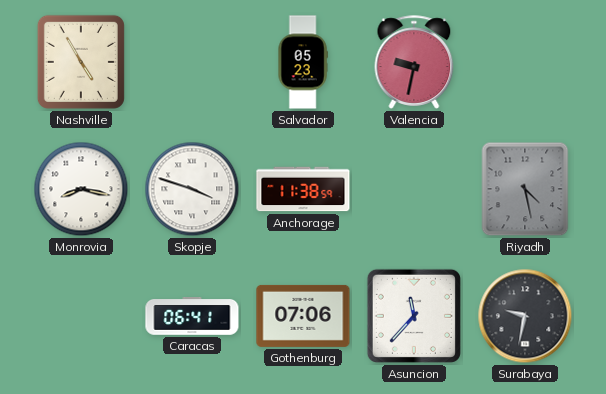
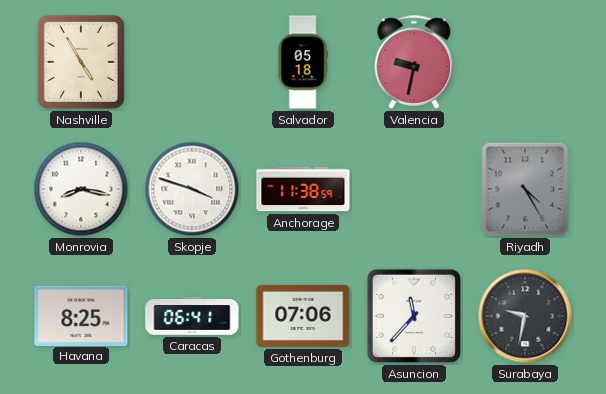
Salvador: 05:23 -> 05:18
Riyadh: 4:28 -> 4:25
Havana: none -> 8:25
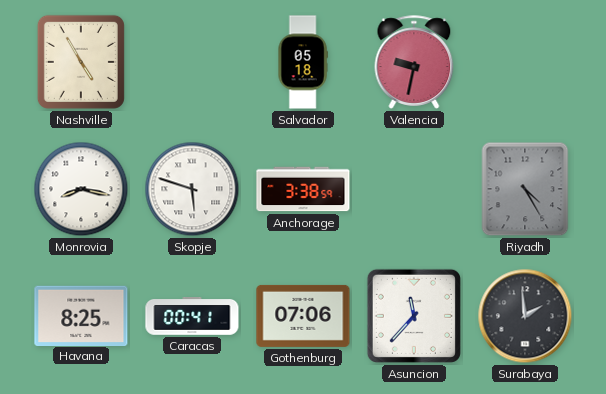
Skopje: 3:48 -> 5:48
Anchorage: 11:38 -> 3:38
Caracas: 06:41 -> 00:41
Surabaya: 9:32 -> 1:59
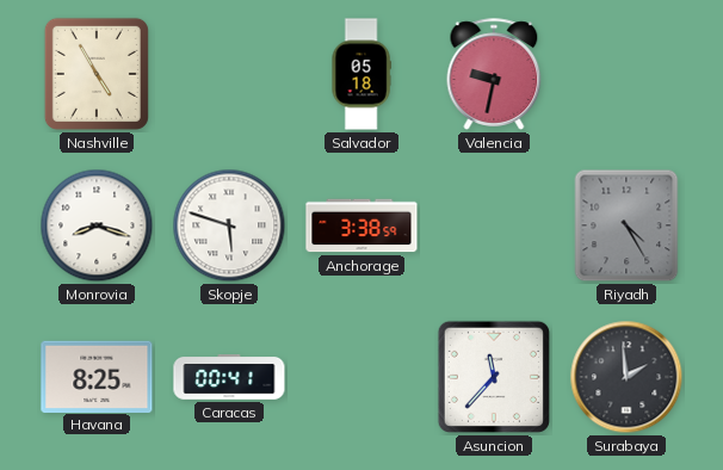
Monrovia: 8:17 -> 8:18
Gothenburg: 07:06 -> none
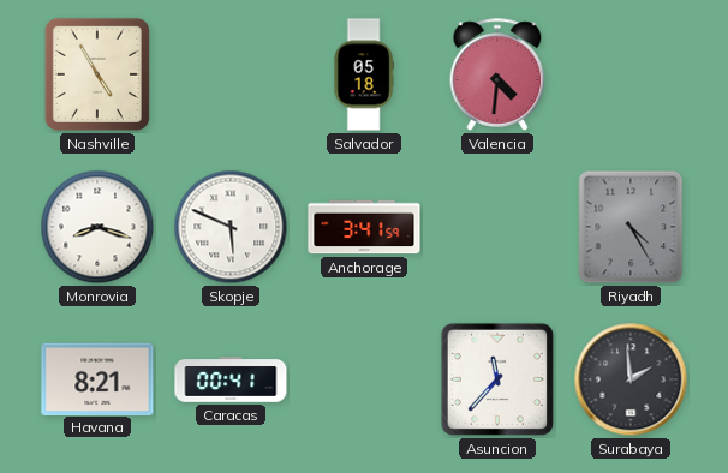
Valencia: 9:32 -> 4:31
Skopje: 5:48 -> 5:49
Anchorage: 3:38 -> 3:41
Havana: 8:25 -> 8:21
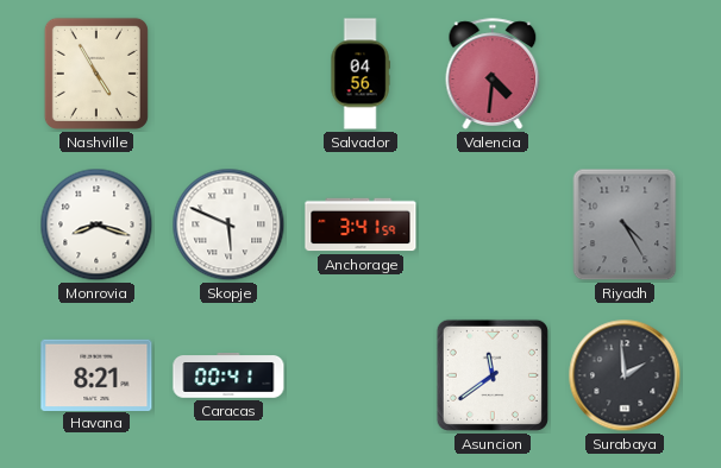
Salvador: 05:18 -> 04:56
Asuncion: 11:37 -> 11:39
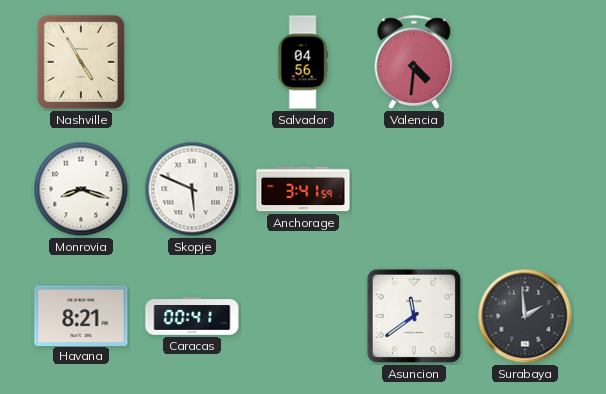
Riyadh: 4:25 -> none
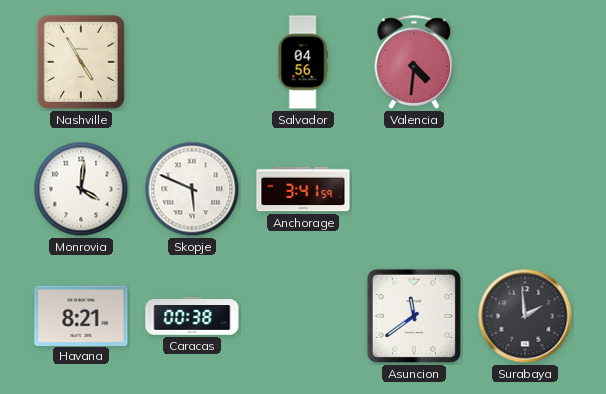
Monrovia: 8:18 -> 4:01
Caracas: 00:41 -> 00:38
